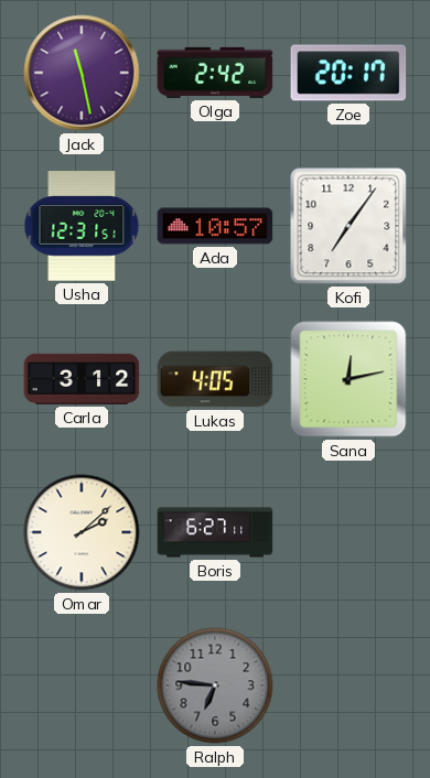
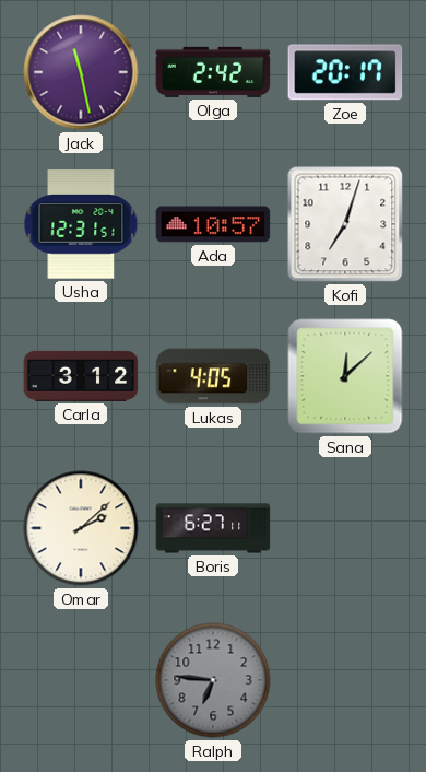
Kofi: 7:06 -> 7:03
Sana: 12:13 -> 12:08
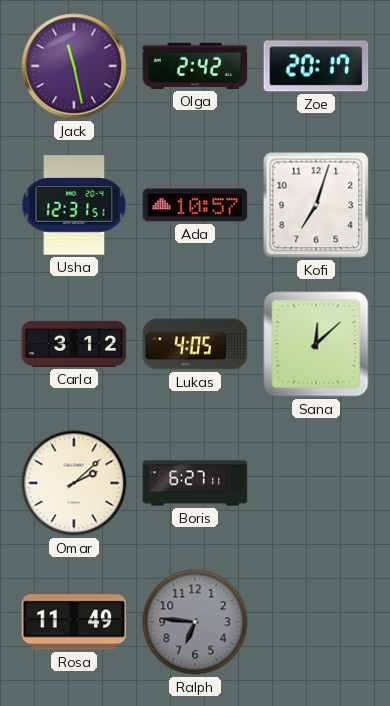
Rosa: none -> 11:49
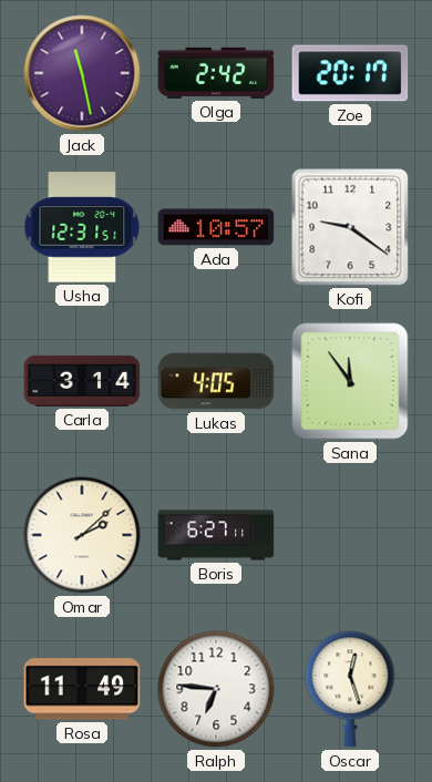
Kofi: 7:03 -> 9:21
Carla: 3:12 -> 3:14
Sana: 12:08 -> 11:54
Ralph dial: grey -> white
Oscar: none -> 12:27
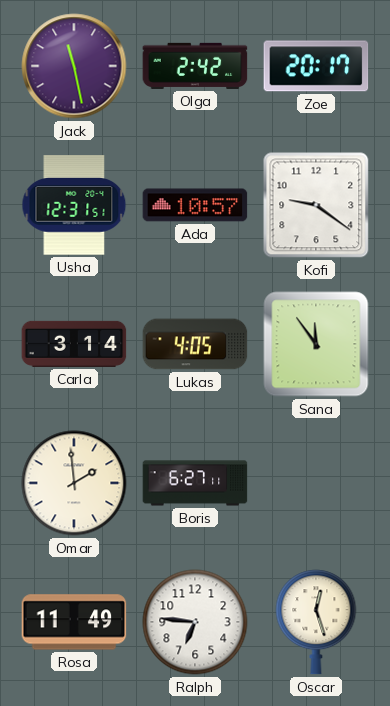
Omar: 2:08 -> 1:59
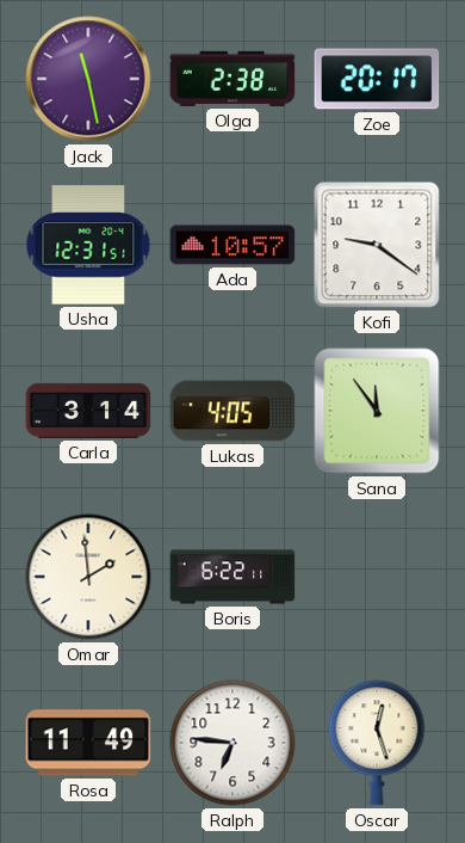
Olga: 2:42 -> 2:38
Boris: 6:27 -> 6:22
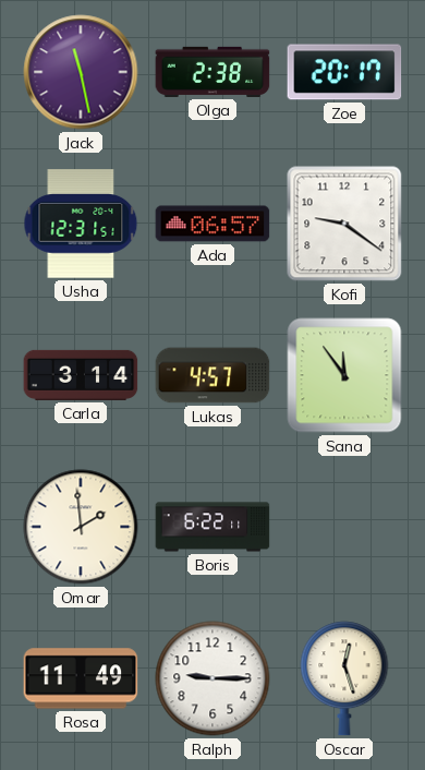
Ada: 10:57 -> 06:57
Lukas: 4:05 -> 4:57
Ralph: 6:46 -> 9:15
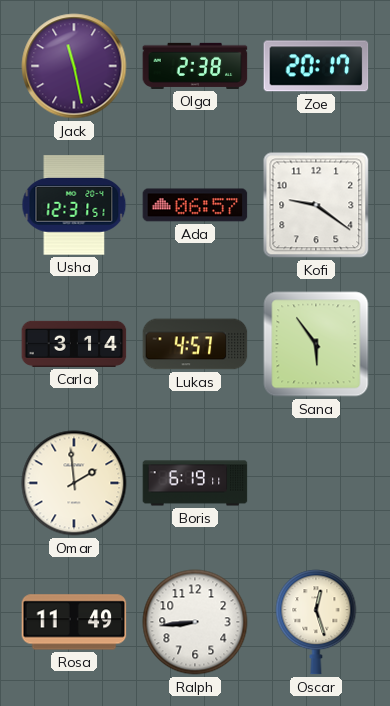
Sana: 11:54 -> 5:54
Boris: 6:22 -> 6:19
Ralph: 9:15 -> 8:44
